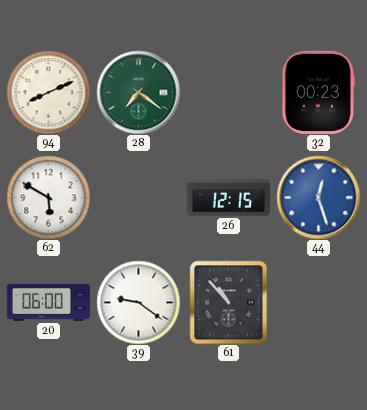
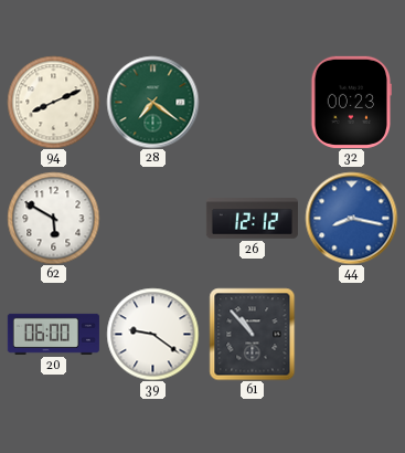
26: 12:15 -> 12:12
44: 12:27 -> 8:17
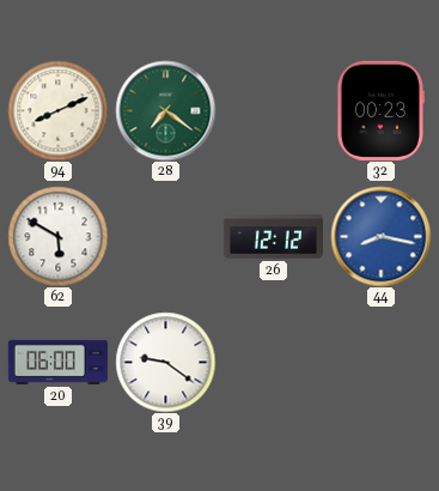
61: 10:53 -> none
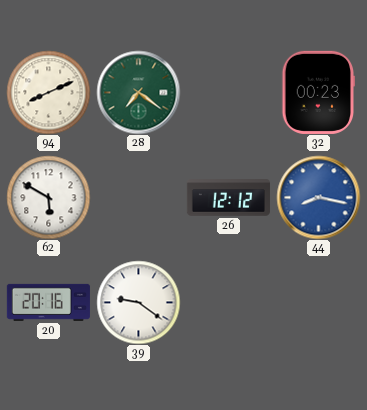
20: 06:00 -> 20:16
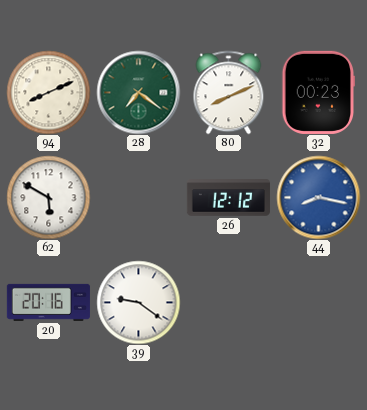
80: none -> 8:11
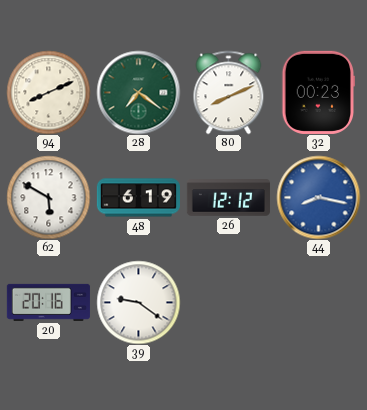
48: none -> 6:19
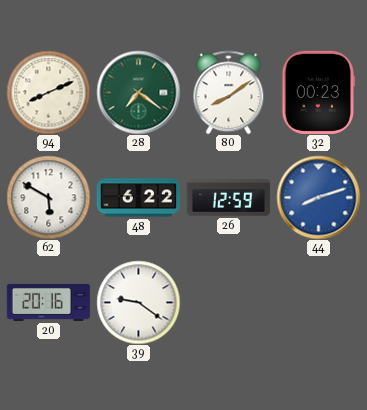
80: 8:11 -> 8:09
48: 6:19 -> 6:22
26: 12:12 -> 12:59
44: 8:17 -> 8:12
